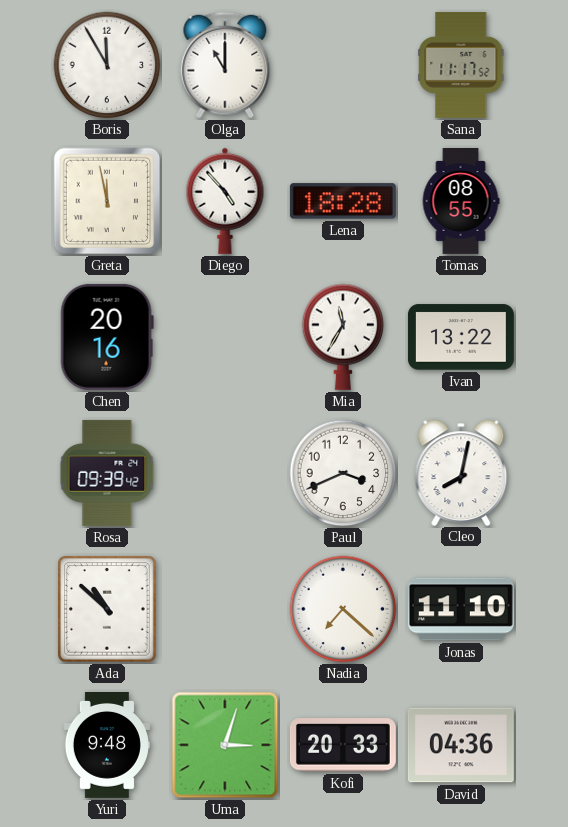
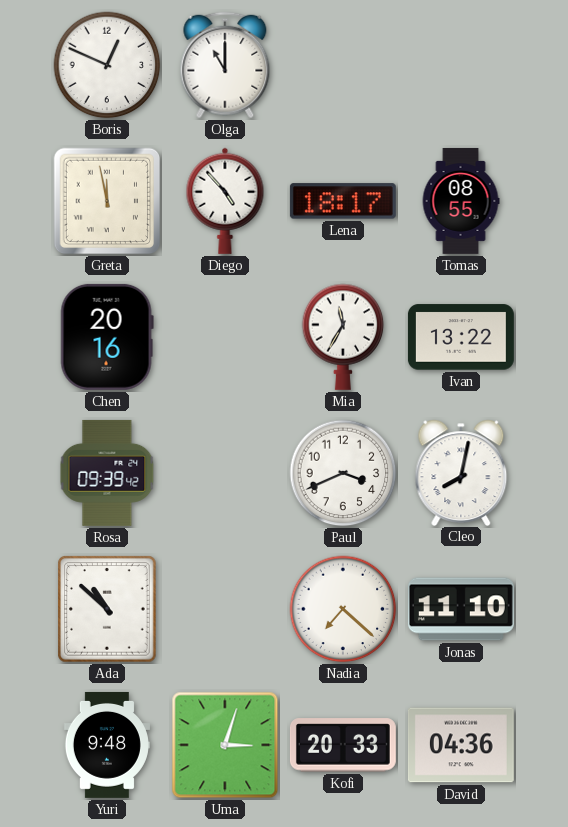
Boris: 11:55 -> 12:49
Sana: 11:17 -> none
Lena: 18:28 -> 18:17
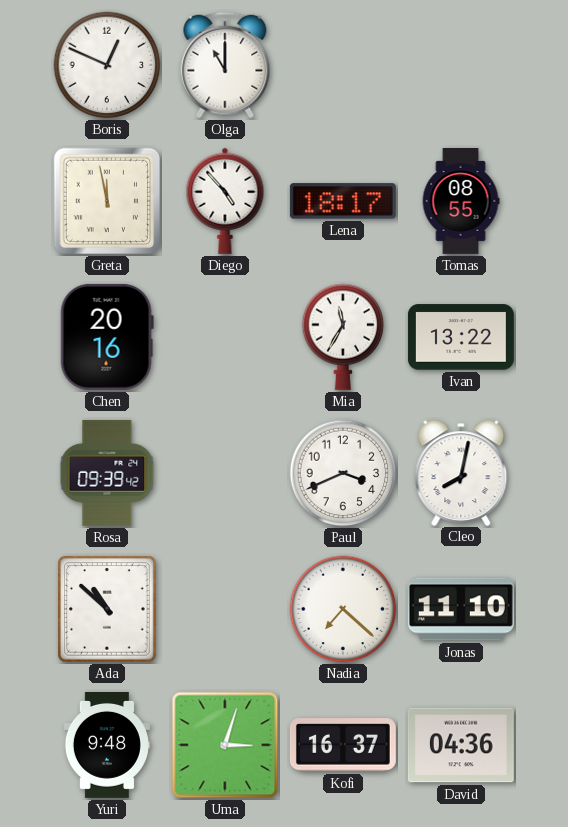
Kofi: 20:33 -> 16:37
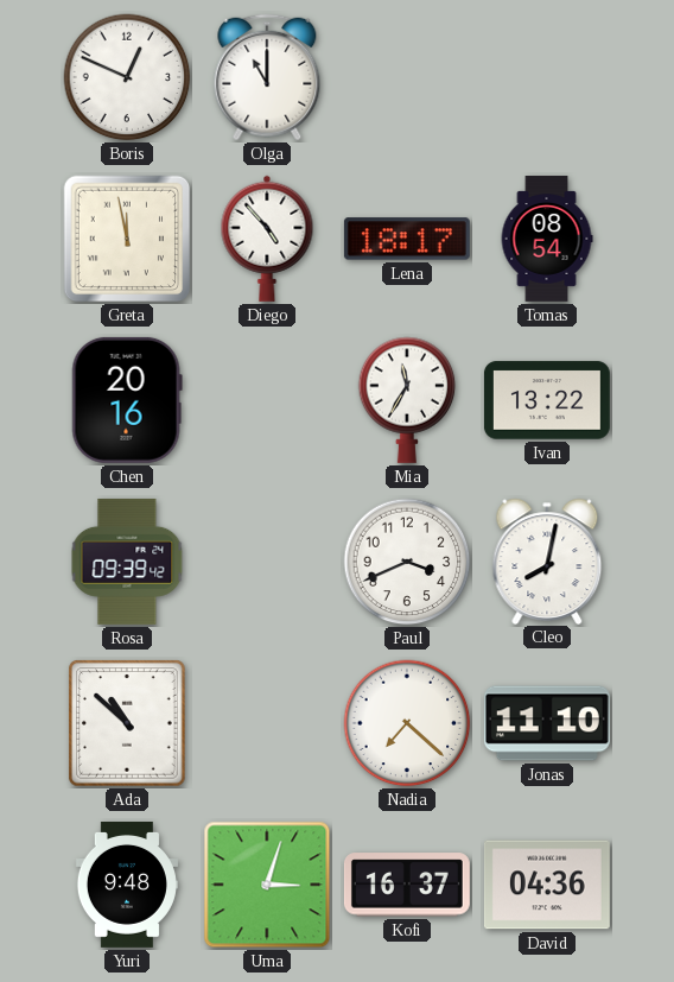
Tomas: 08:55 -> 08:54
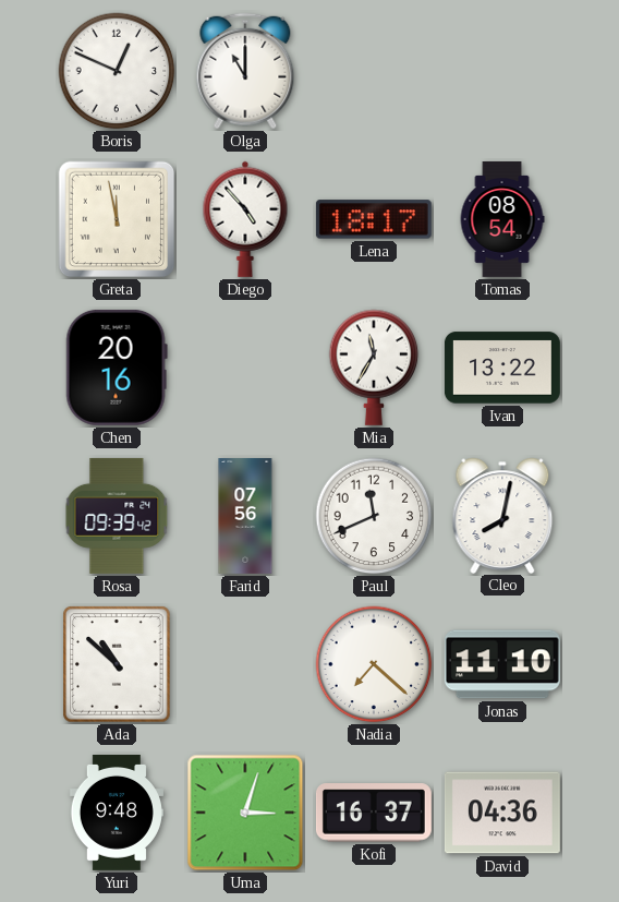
Farid: none -> 07:56
Paul: 3:41 -> 11:41
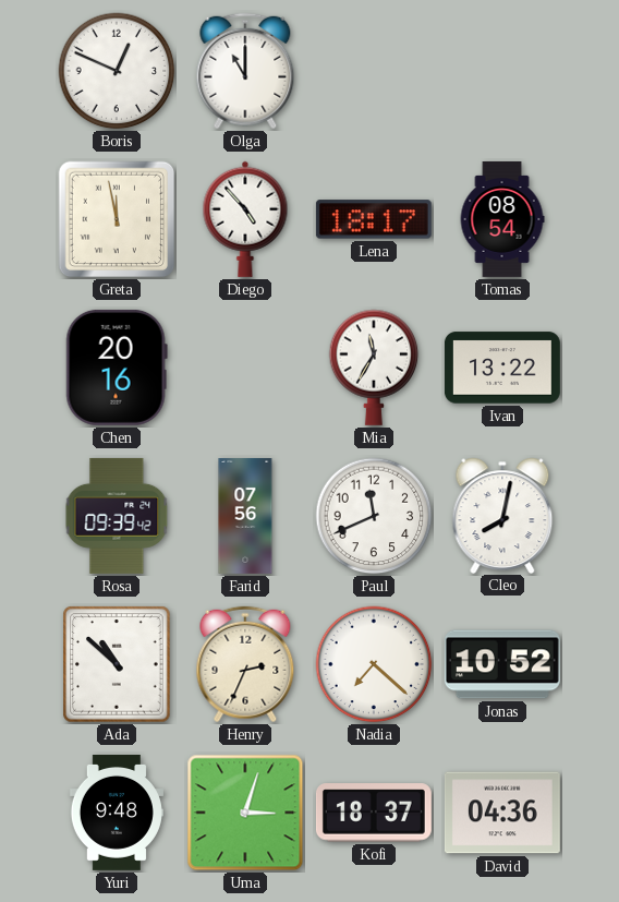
Henry: none -> 2:34
Jonas: 11:10 -> 10:52
Kofi: 16:37 -> 18:37
